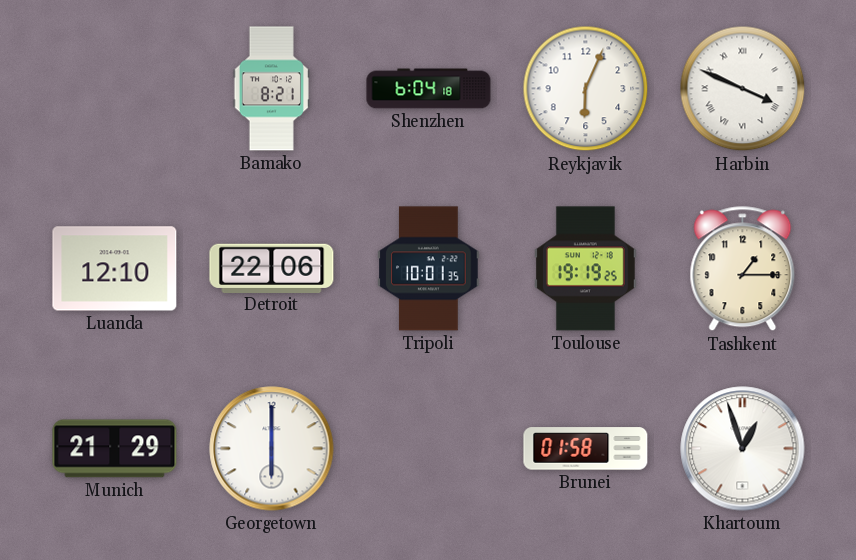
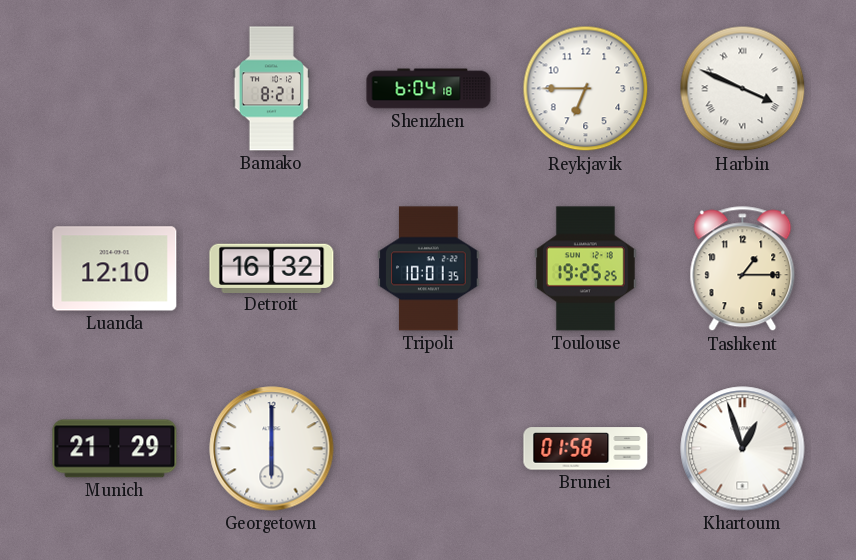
Reykjavik: 6:04 -> 6:45
Detroit: 22:06 -> 16:32
Toulouse: 19:19 -> 19:25
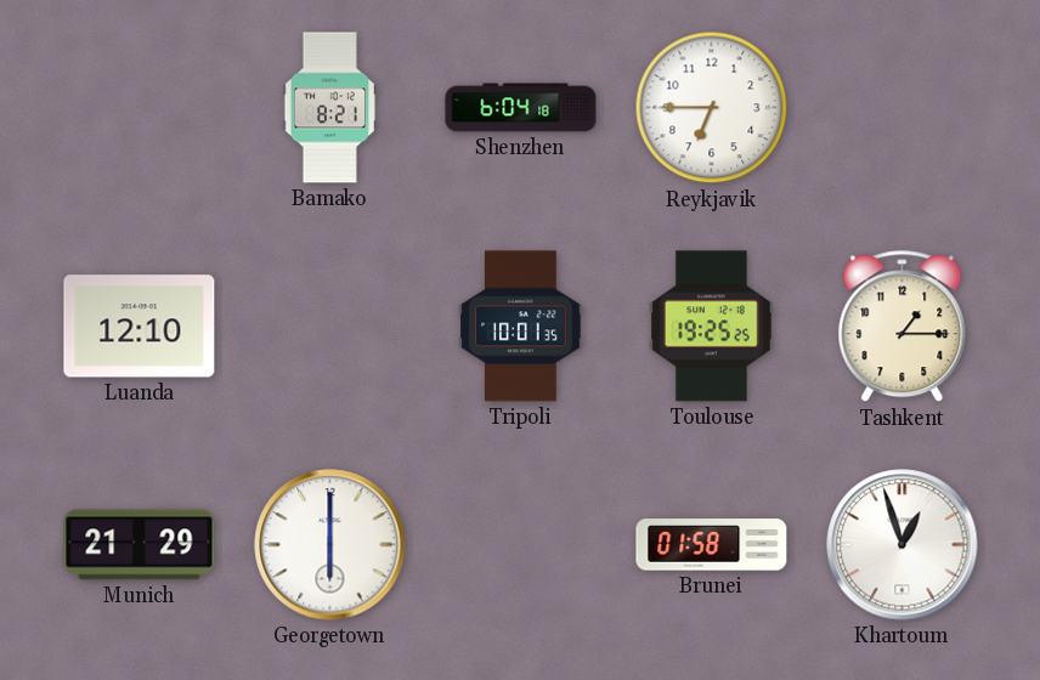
Harbin: 3:49 -> none
Detroit: 16:32 -> none
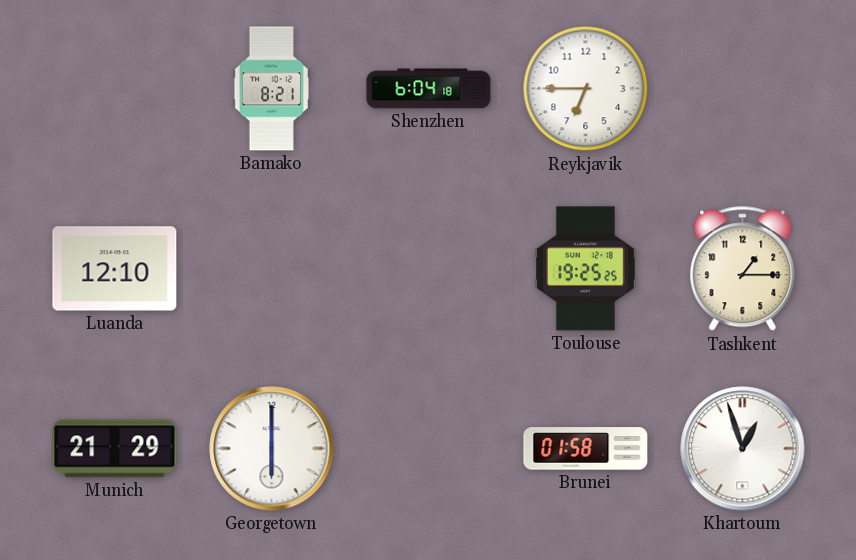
Tripoli: 10:01 -> none
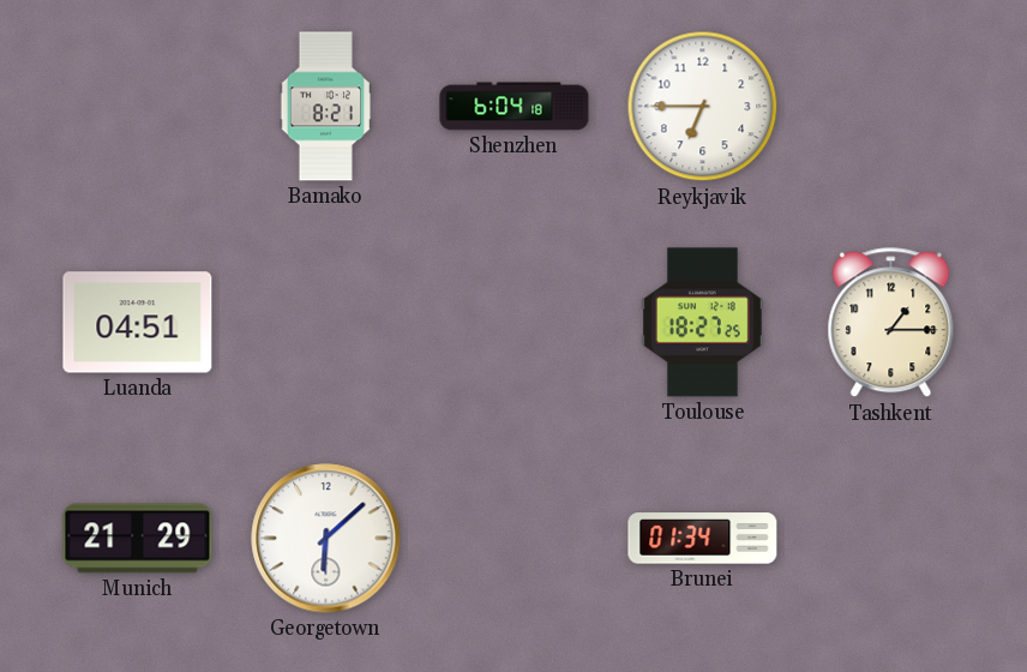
Luanda: 12:10 -> 04:51
Toulouse: 19:25 -> 18:27
Georgetown: 6:00 -> 6:08
Brunei: 01:58 -> 01:34
Khartoum: 12:57 -> none
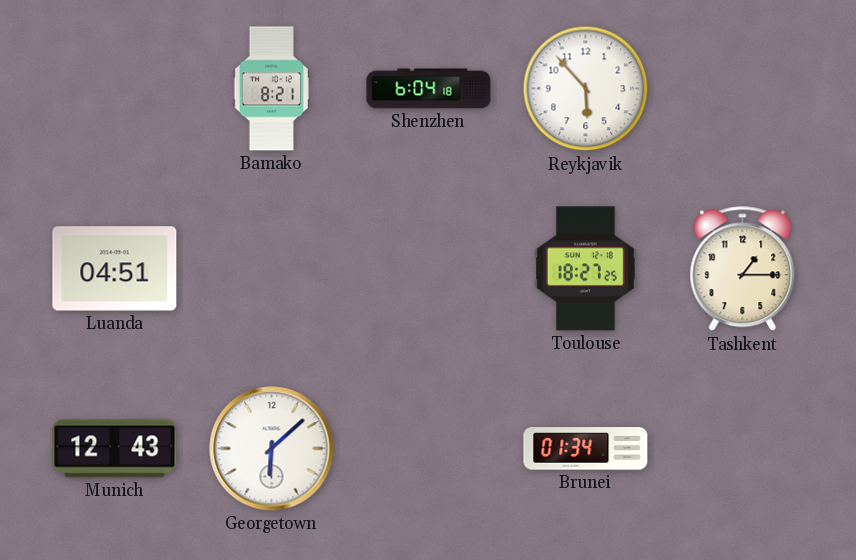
Reykjavik: 6:45 -> 5:53
Munich: 21:29 -> 12:43
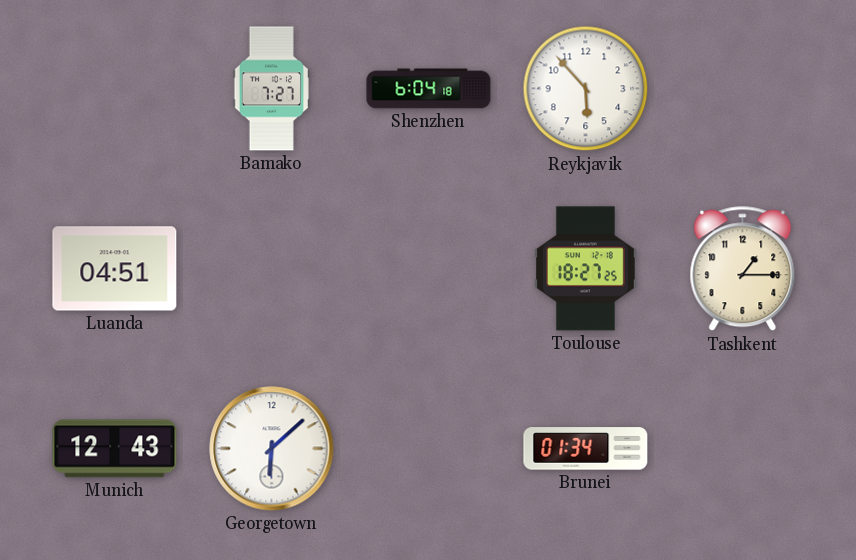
Bamako: 8:21 -> 7:27
